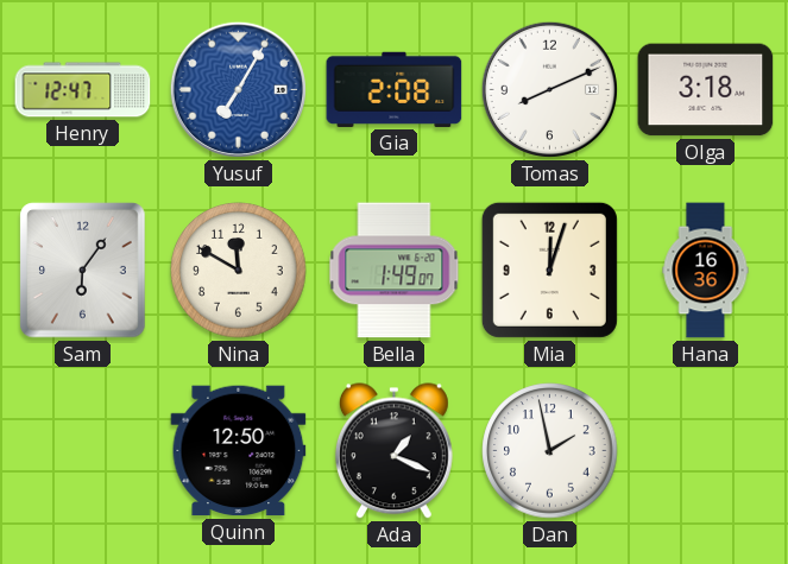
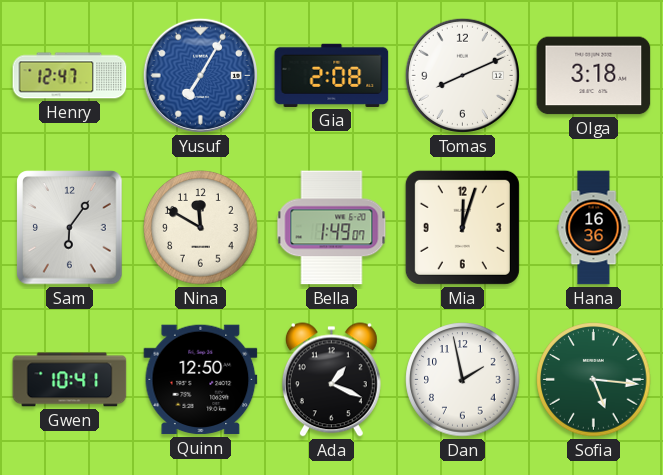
Gwen: none -> 10:41
Sofia: none -> 5:16
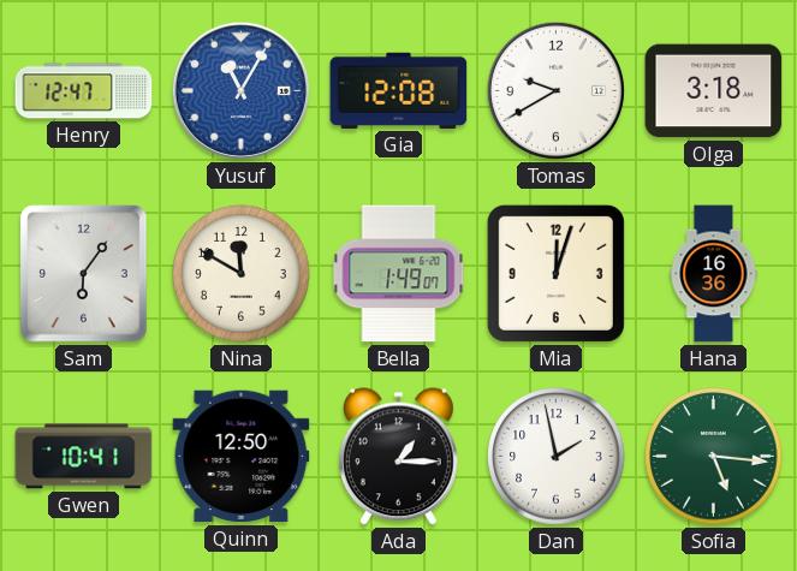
Yusuf: 7:05 -> 11:05
Gia: 2:08 -> 12:08
Tomas: 8:11 -> 9:40
Ada: 1:19 -> 1:15
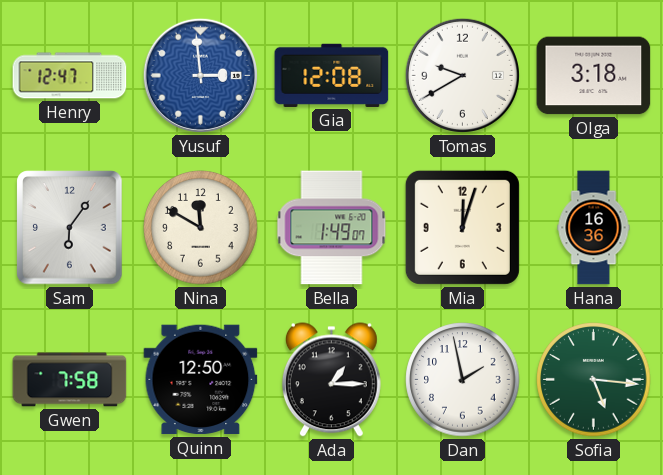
Yusuf: 11:05 -> 2:59
Gwen: 10:41 -> 7:58
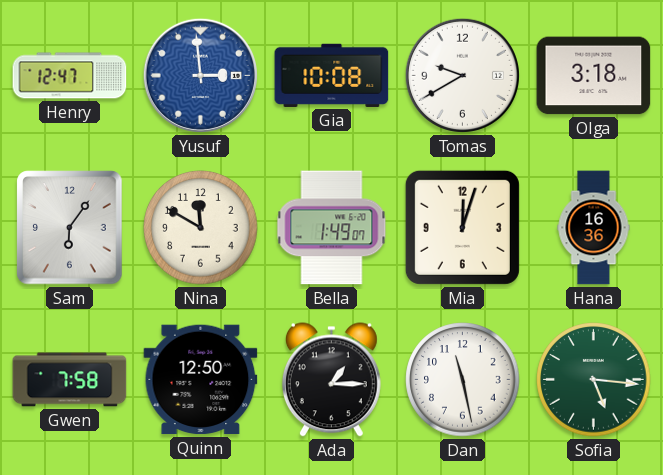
Gia: 12:08 -> 10:08
Dan: 1:58 -> 11:28
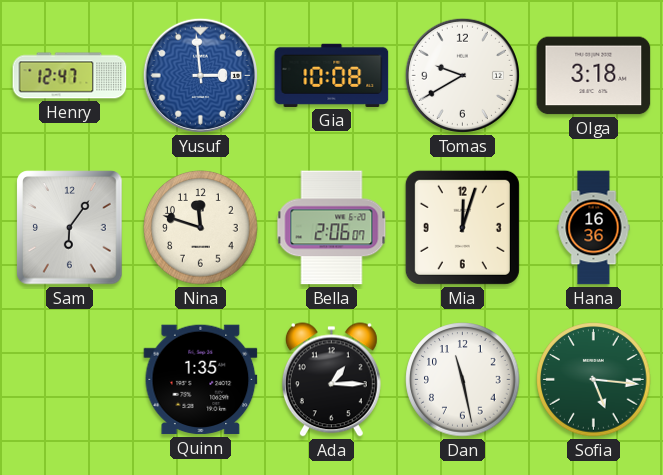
Nina: 11:50 -> 11:48
Bella: 1:49 -> 2:06
Gwen: 7:58 -> none
Quinn: 12:50 -> 1:35
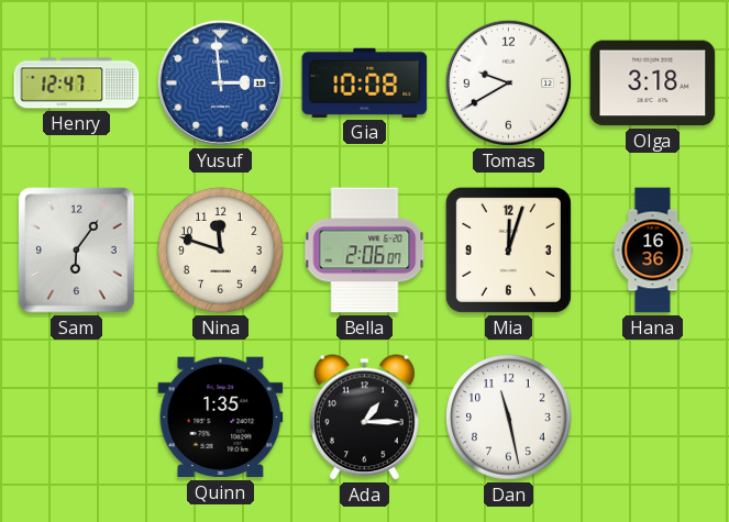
Sofia: 5:16 -> none
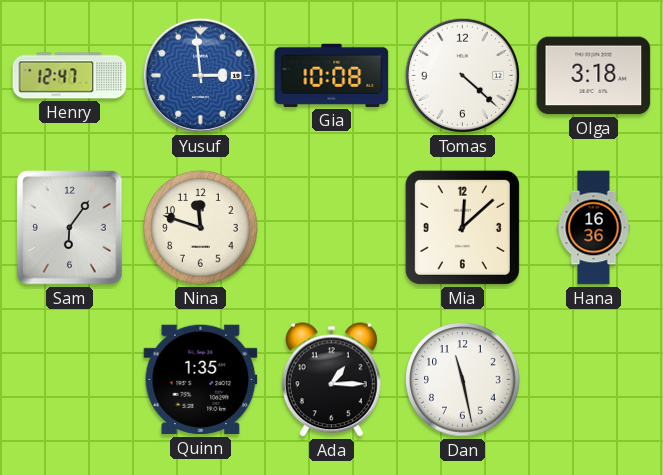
Tomas: 9:40 -> 4:22
Bella: 2:06 -> none
Mia: 12:03 -> 12:08
